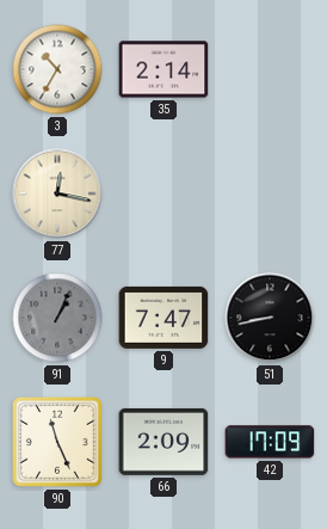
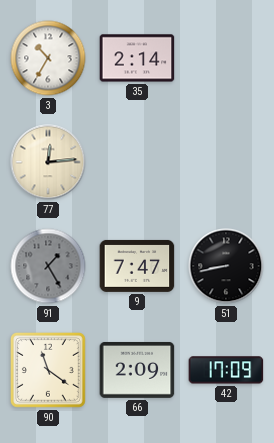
77: 12:17 -> 12:14
91: 1:04 -> 1:25
90: 11:26 -> 11:21
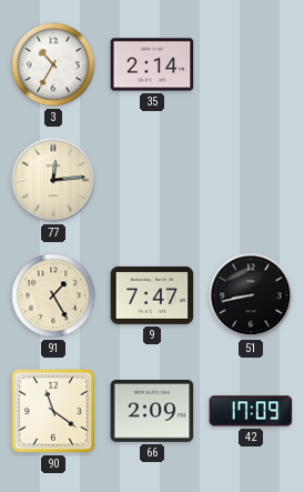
91 dial: grey -> cream
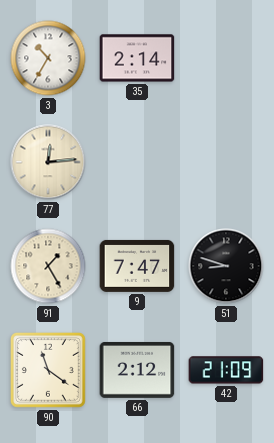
51: 8:43 -> 8:48
66: 2:09 -> 2:12
42: 17:09 -> 21:09
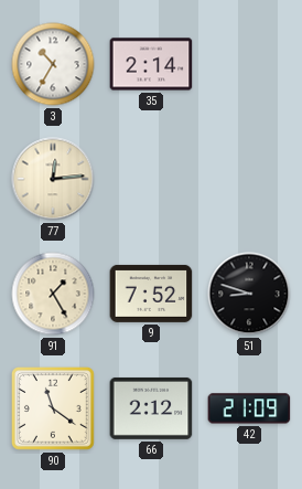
9: 7:47 -> 7:52
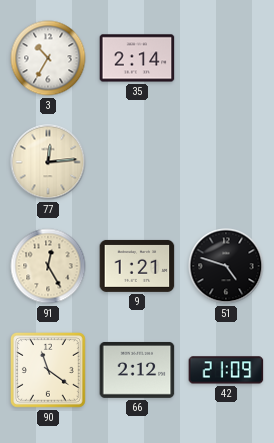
91: 1:25 -> 12:25
9: 7:52 -> 1:21
51: 8:48 -> 4:48
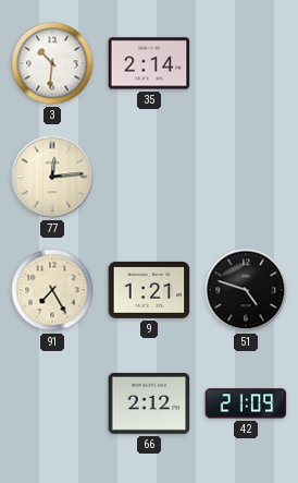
3: 10:35 -> 10:31
91: 12:25 -> 7:25
90: 11:21 -> none
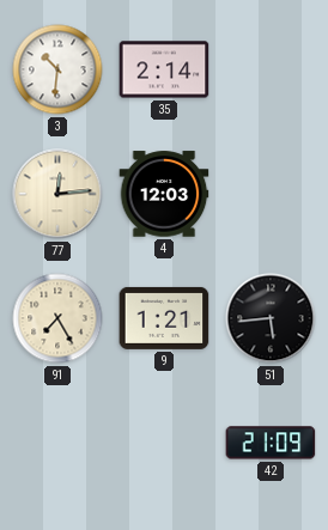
4: none -> 12:03
51: 4:48 -> 5:44
66: 2:12 -> none
